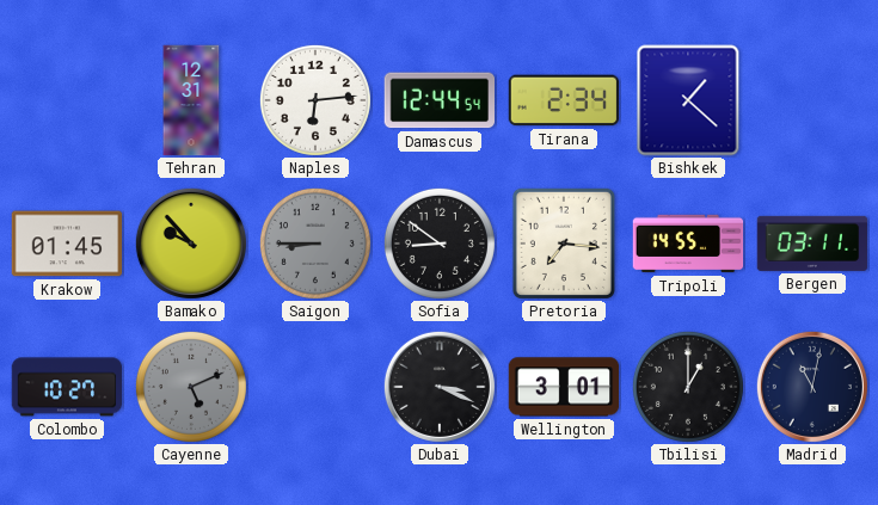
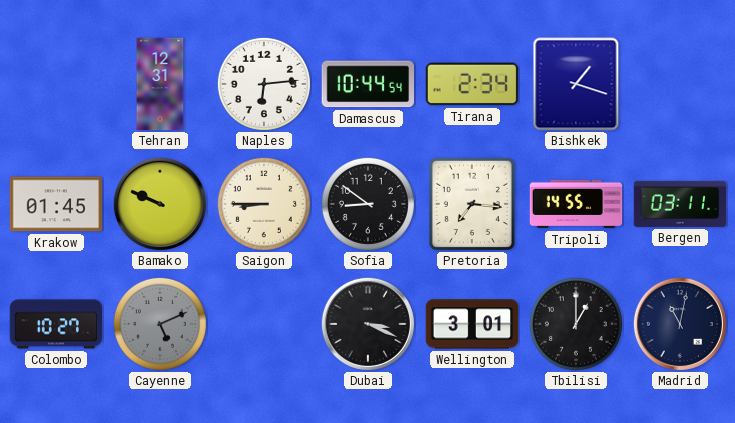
Damascus: 12:44 -> 10:44
Bishkek: 1:22 -> 1:18
Bamako: 9:53 -> 9:49
Saigon dial: grey -> cream
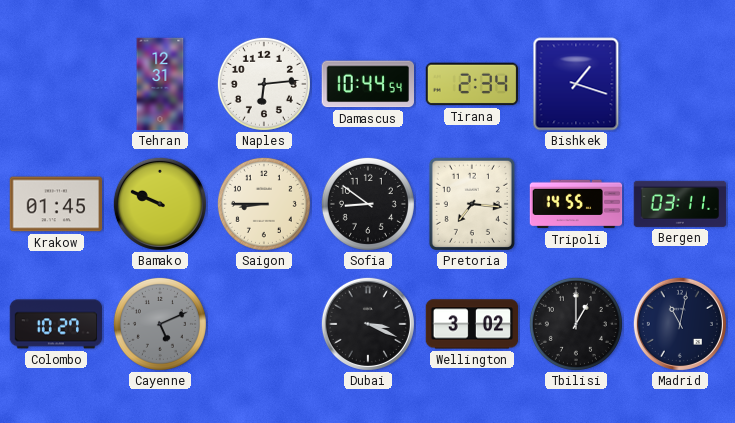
Wellington: 3:01 -> 3:02
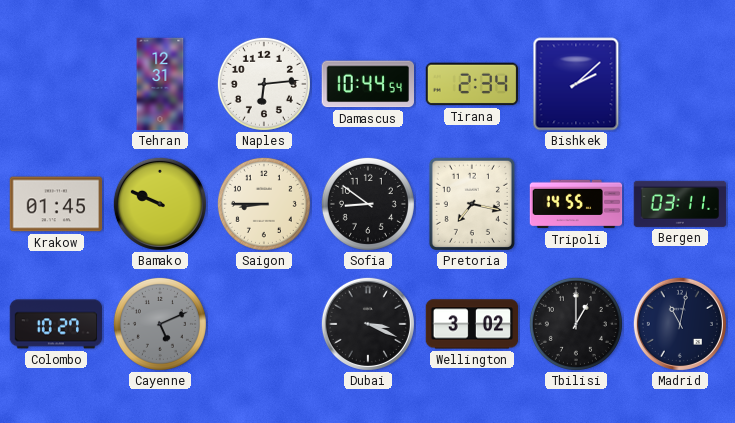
Bishkek: 1:18 -> 2:08
Pretoria: 7:16 -> 7:17
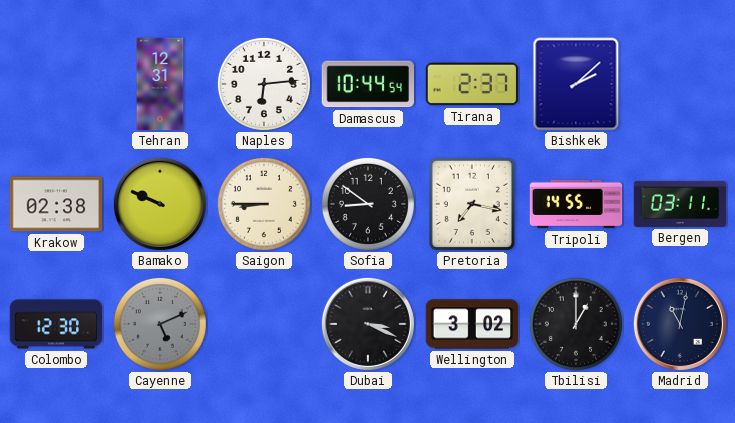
Tirana: 2:34 -> 2:37
Krakow: 01:45 -> 02:38
Colombo: 10:27 -> 12:30
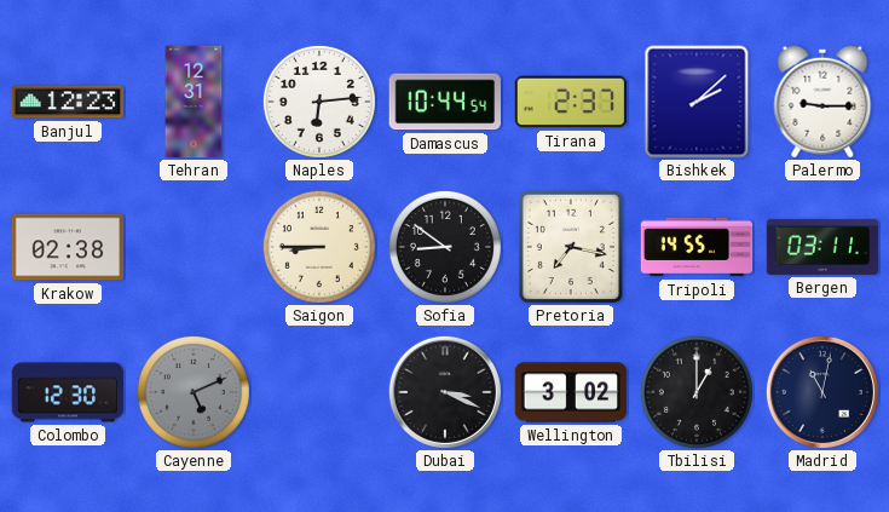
Banjul: none -> 12:23
Palermo: none -> 9:15
Bamako: 9:49 -> none
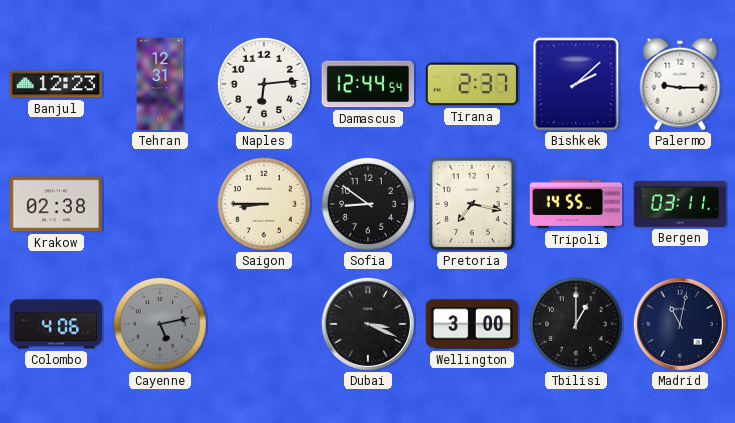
Damascus: 10:44 -> 12:44
Colombo: 12:30 -> 4:06
Cayenne: 5:11 -> 5:13
Wellington: 3:02 -> 3:00
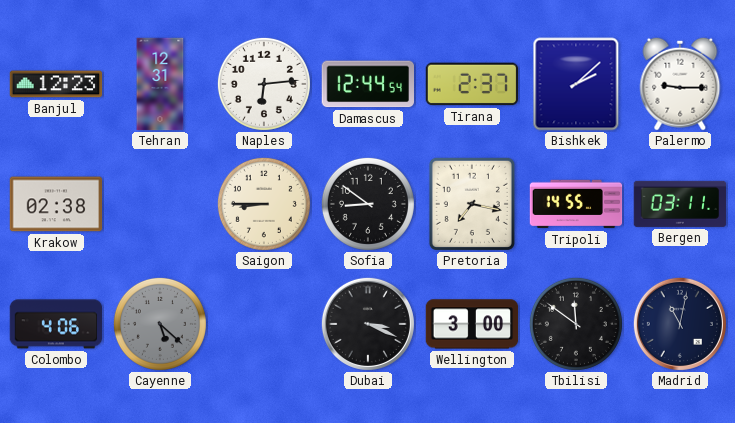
Cayenne: 5:13 -> 5:22
Tbilisi: 1:00 -> 11:51
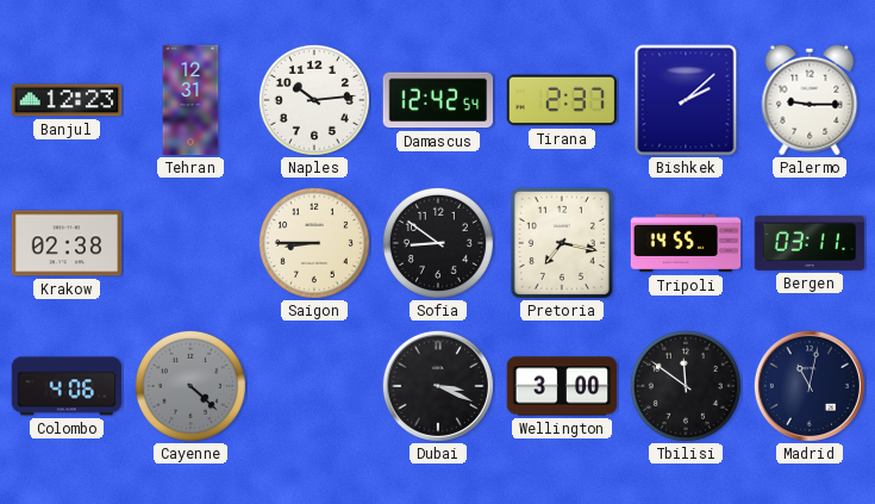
Naples: 6:14 -> 10:14
Damascus: 12:44 -> 12:42
Cayenne: 5:22 -> 4:22
